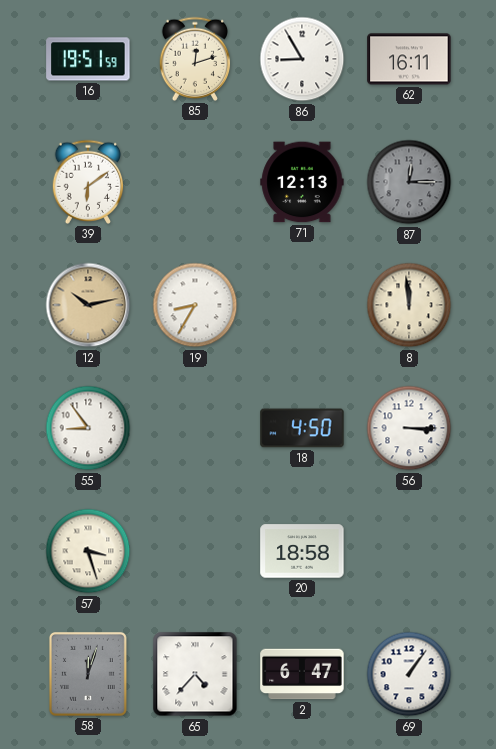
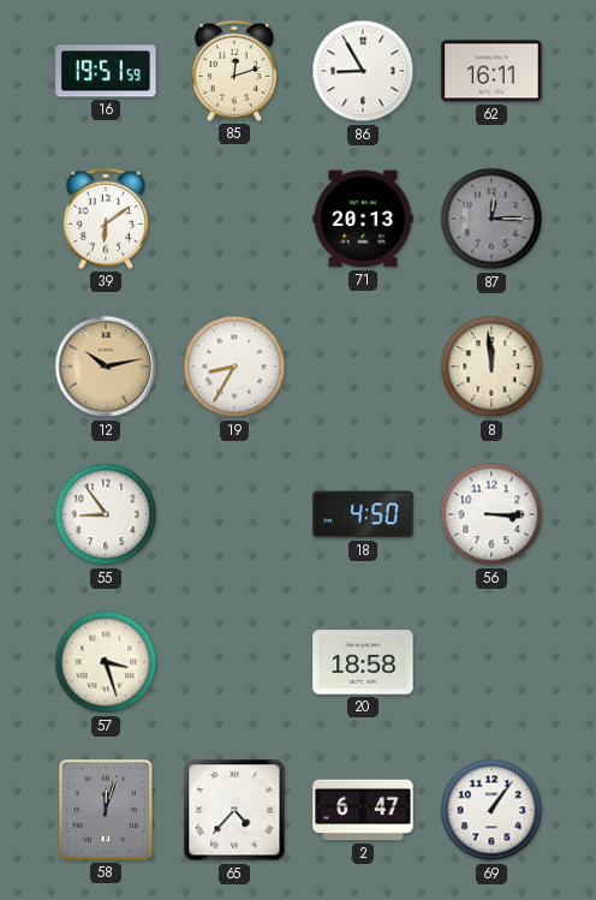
71: 12:13 -> 20:13
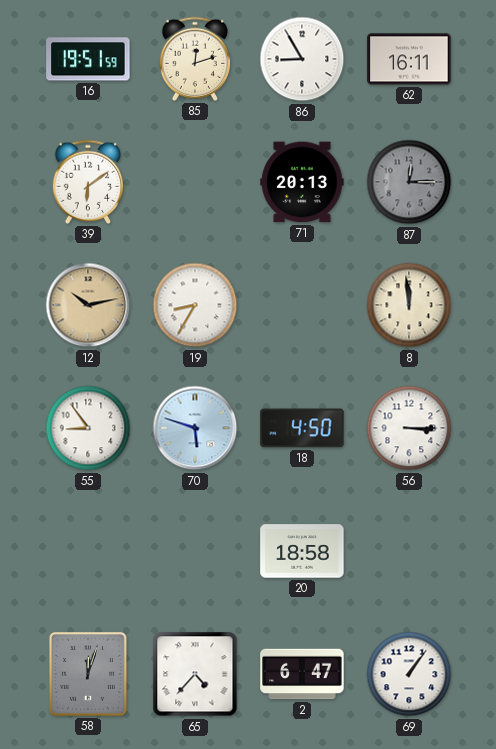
70: none -> 5:48
57: 3:27 -> none
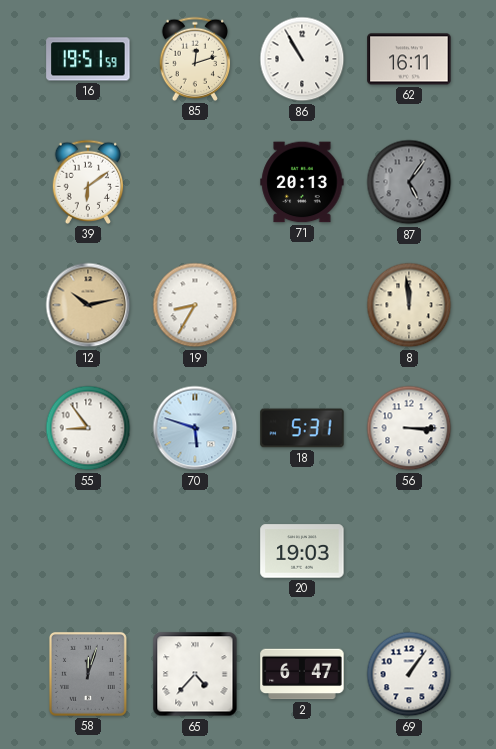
86: 8:55 -> 10:55
87: 12:15 -> 5:06
18: 4:50 -> 5:31
20: 18:58 -> 19:03
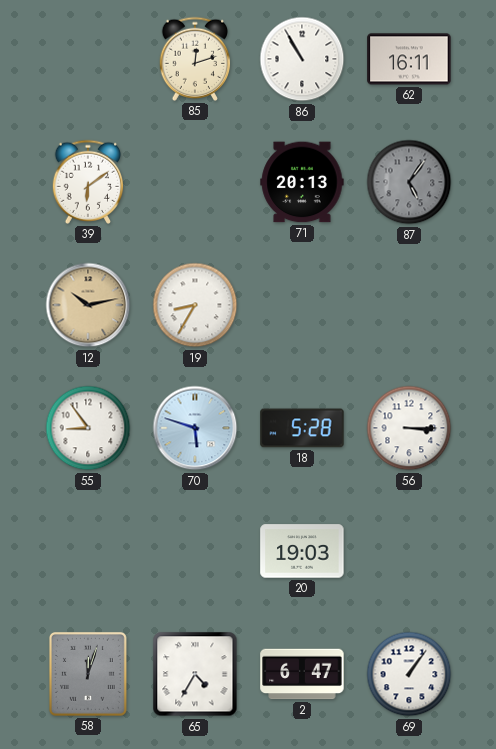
16: 19:51 -> none
8: 11:59 -> none
18: 5:31 -> 5:28
65: 4:37 -> 4:35
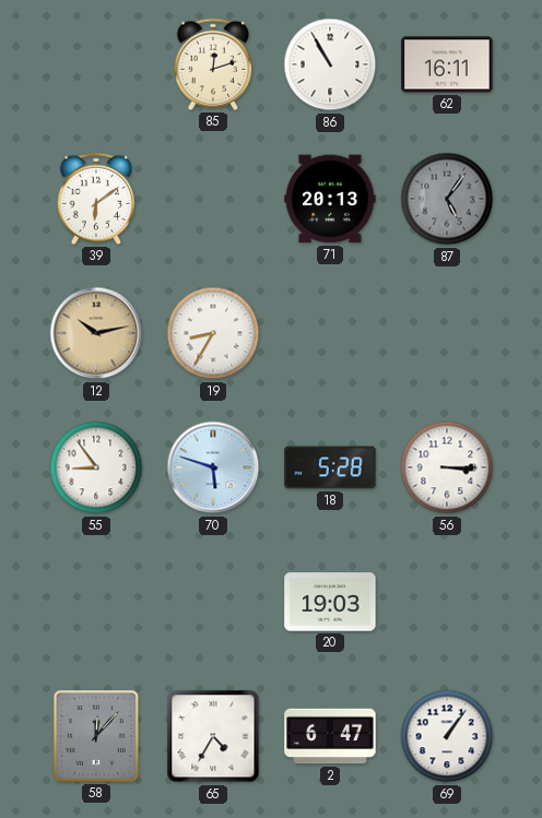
58: 12:03 -> 12:07
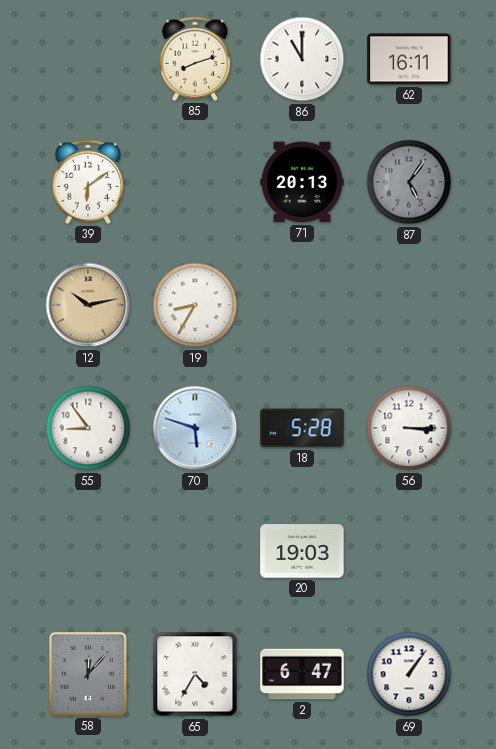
85: 12:12 -> 8:12
86: 10:55 -> 11:00
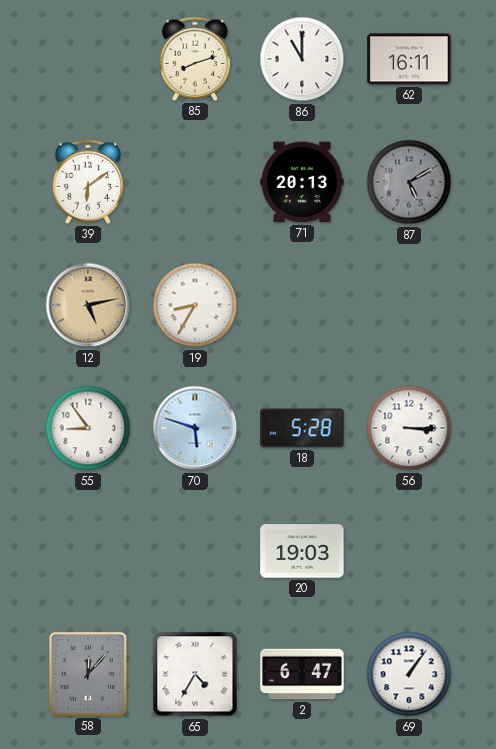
87: 5:06 -> 5:10
12: 10:13 -> 5:13
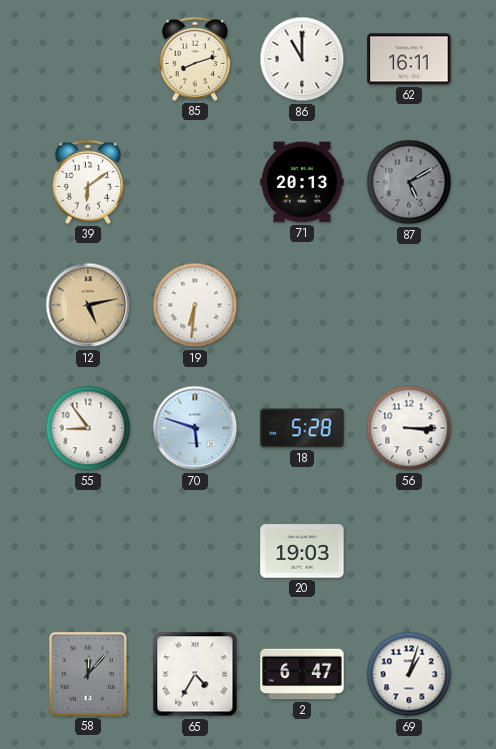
19: 8:35 -> 6:31
69: 1:06 -> 1:03
